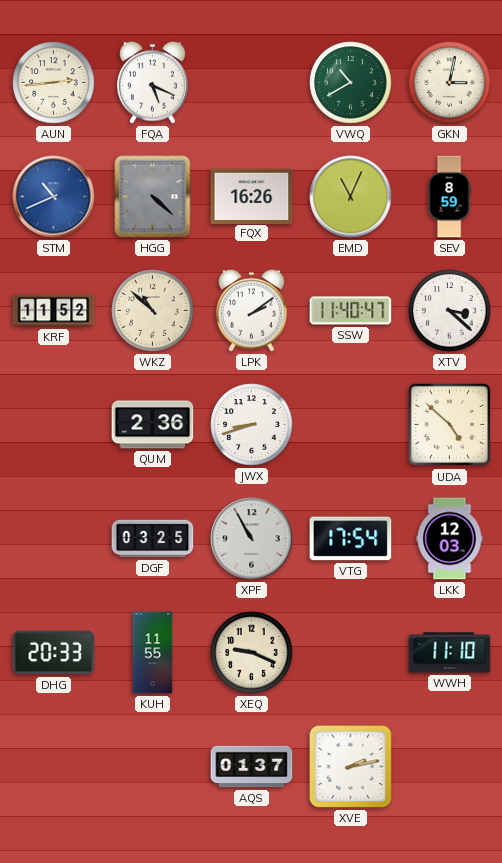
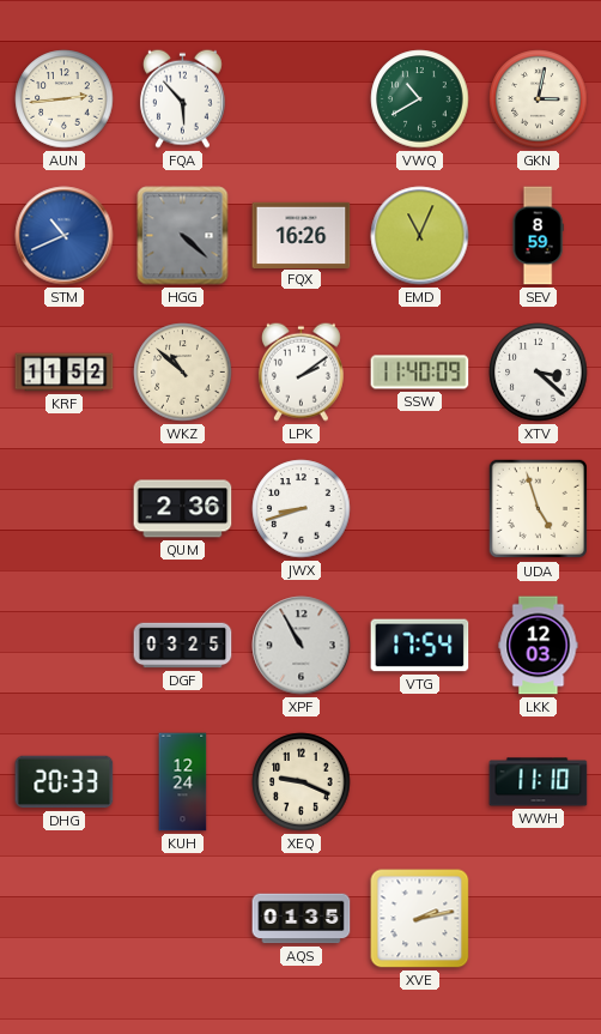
FQA: 5:19 -> 5:53
SSW: 11:40:47 -> 11:40:09
UDA: 4:52 -> 4:57
KUH: 11:55 -> 12:24
AQS: 01:37 -> 01:35
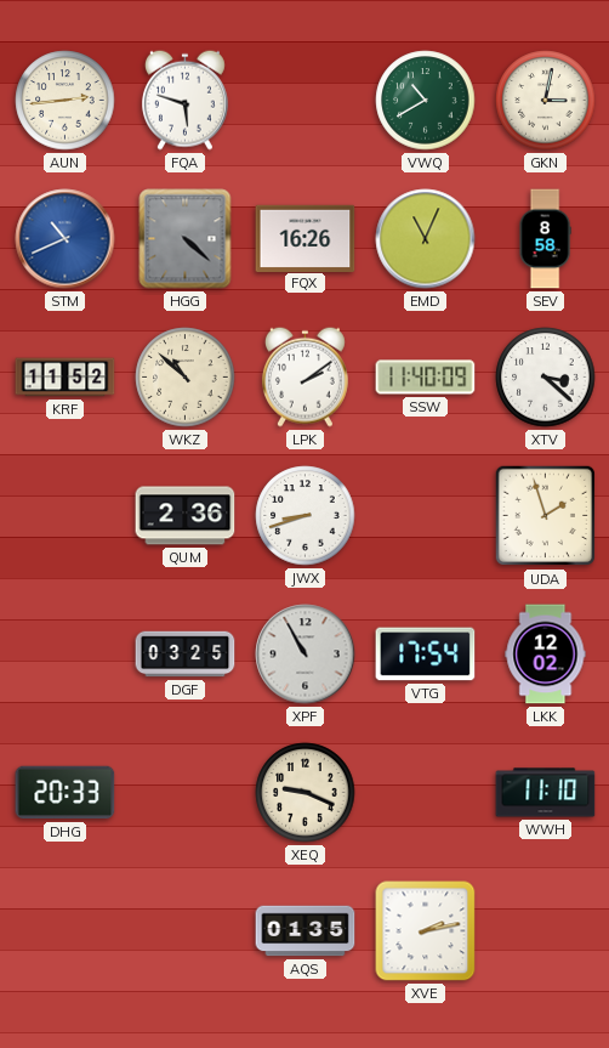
FQA: 5:53 -> 5:48
SEV: 8:59 -> 8:58
UDA: 4:57 -> 1:57
LKK: 12:03 -> 12:02
KUH: 12:24 -> none
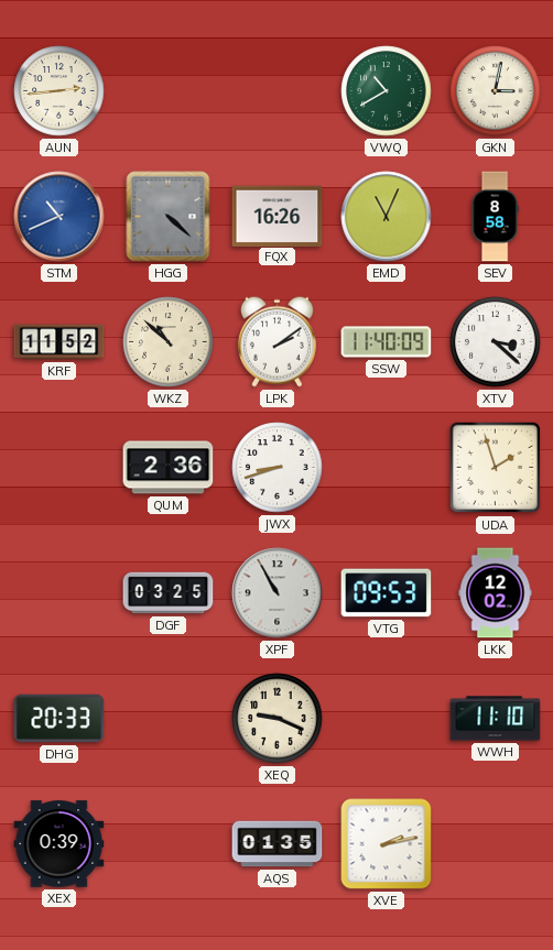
FQA: 5:48 -> none
VTG: 17:54 -> 09:53
XEX: none -> 0:39
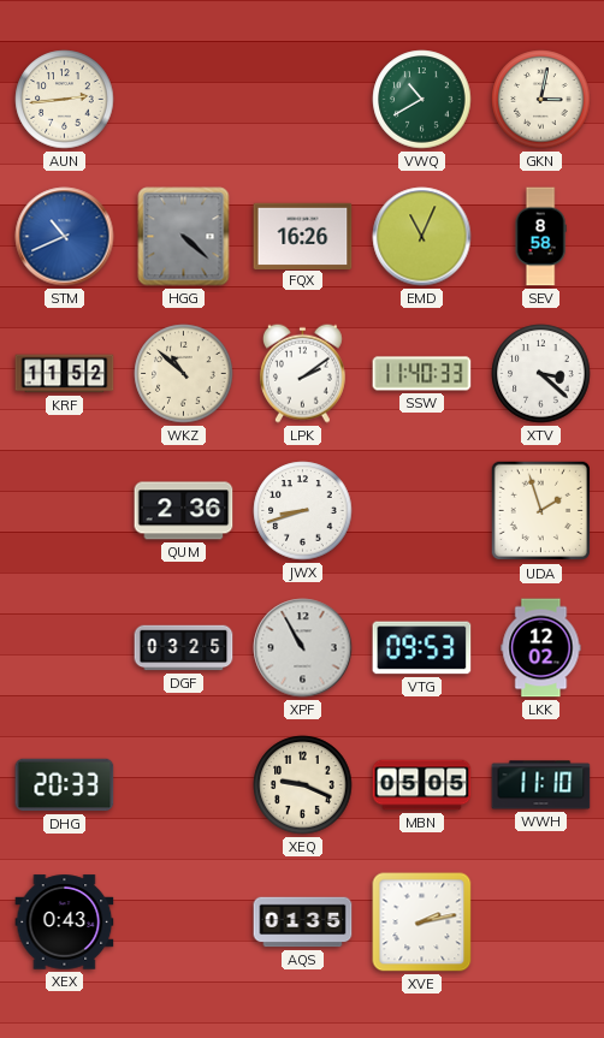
SSW: 11:40:09 -> 11:40:33
MBN: none -> 05:05
XEX: 0:39 -> 0:43
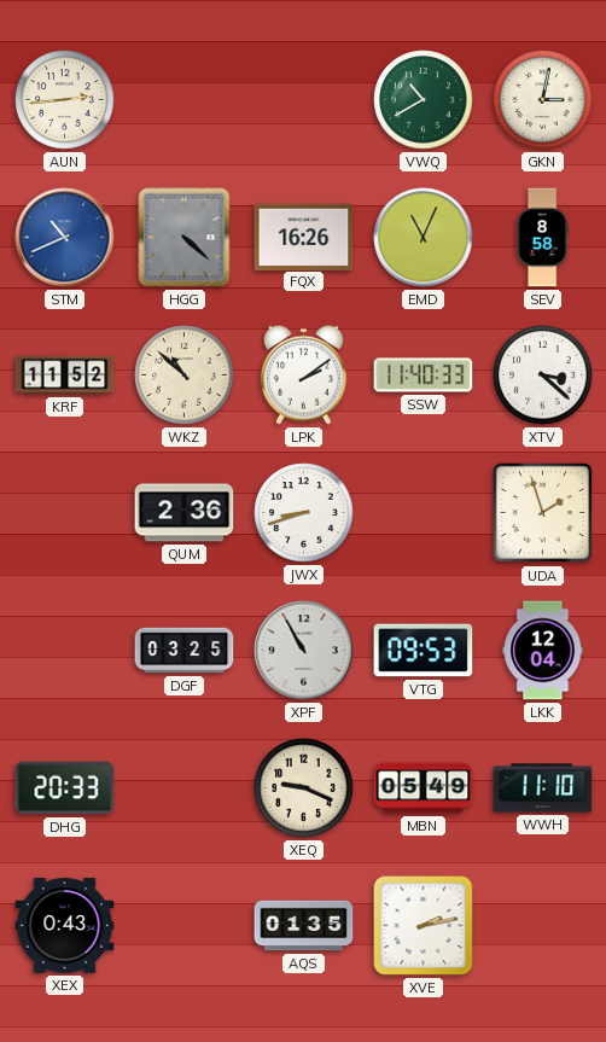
LKK: 12:02 -> 12:04
MBN: 05:05 -> 05:49
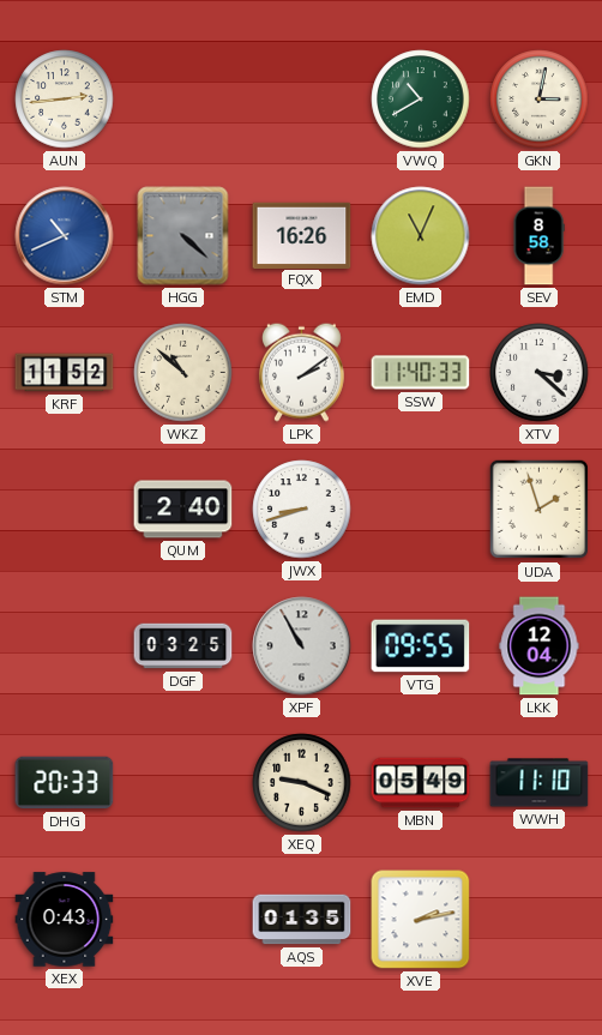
QUM: 2:36 -> 2:40
VTG: 09:53 -> 09:55
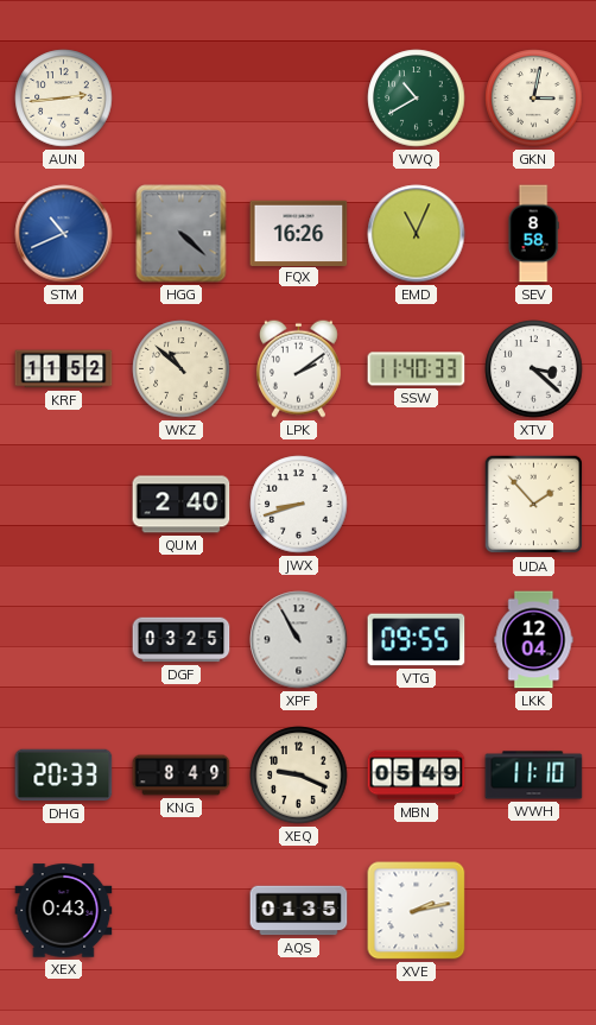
UDA: 1:57 -> 1:53
KNG: none -> 8:49
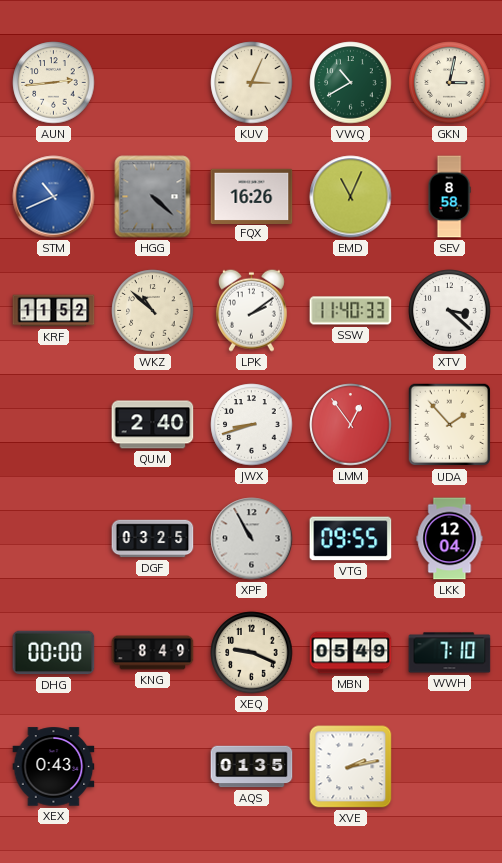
KUV: none -> 3:04
LMM: none -> 12:54
DHG: 20:33 -> 00:00
WWH: 11:10 -> 7:10
